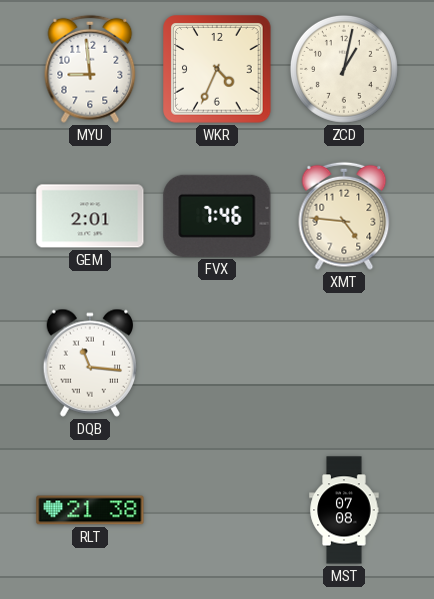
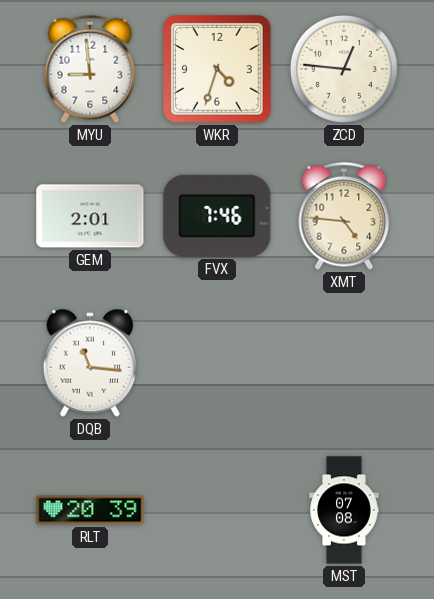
WKR: 4:34 -> 4:33
ZCD: 1:02 -> 12:46
RLT: 21:38 -> 20:39
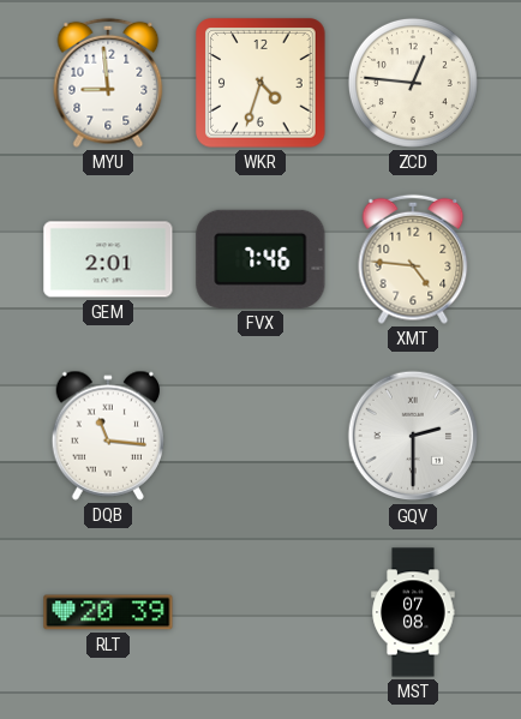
GQV: none -> 2:30
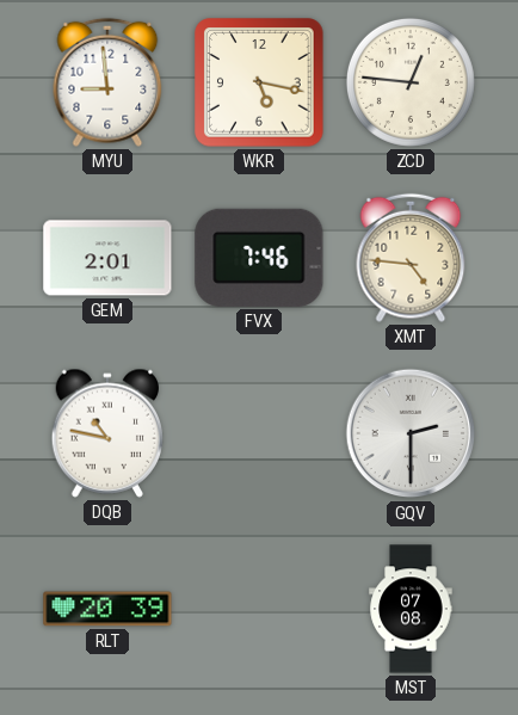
WKR: 4:33 -> 5:17
DQB: 11:16 -> 10:47
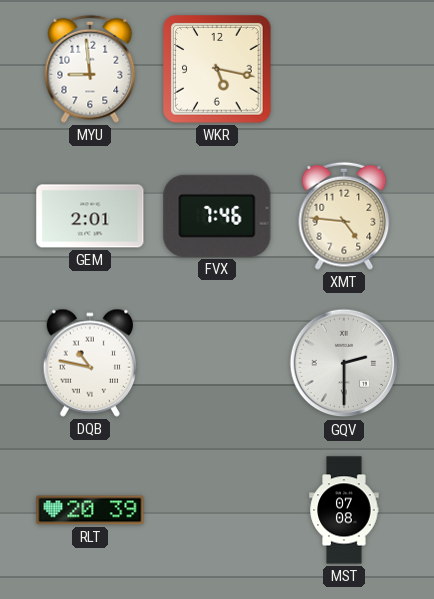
ZCD: 12:46 -> none
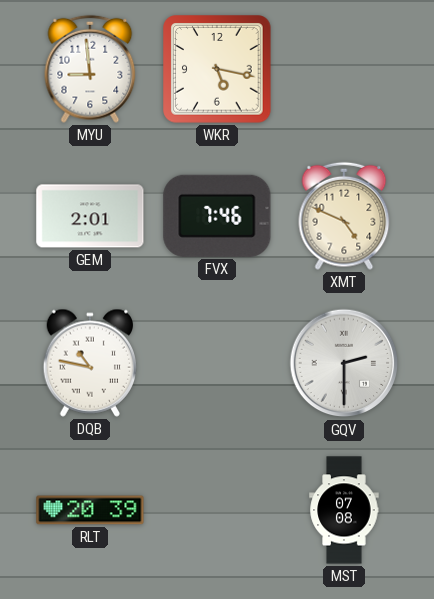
XMT: 4:46 -> 4:49
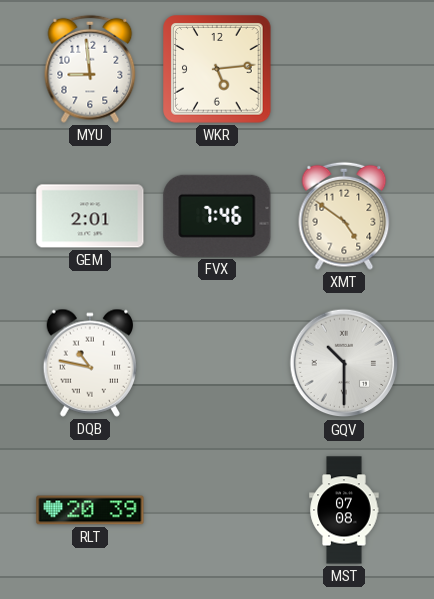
WKR: 5:17 -> 5:14
XMT: 4:49 -> 4:51
GQV: 2:30 -> 10:30
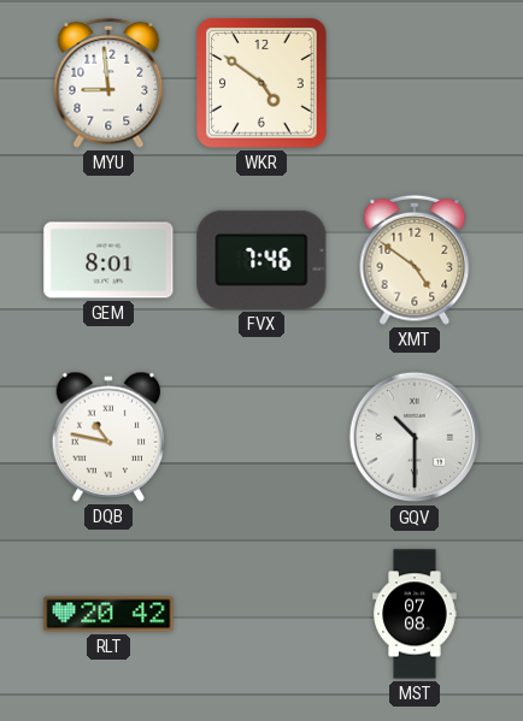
WKR: 5:14 -> 4:51
GEM: 2:01 -> 8:01
RLT: 20:39 -> 20:42
